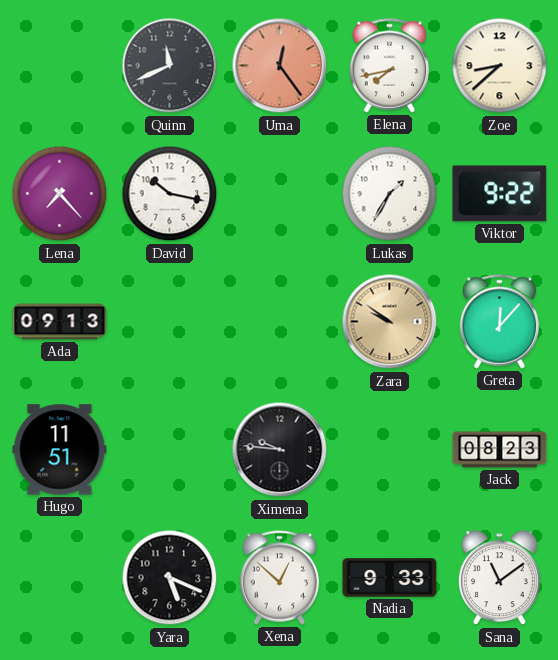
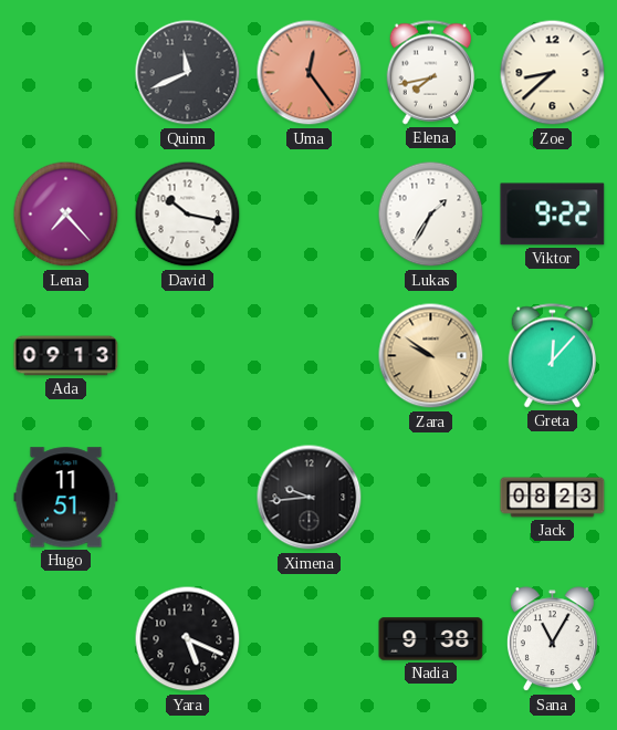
Ximena: 9:46 -> 9:44
Xena: 12:52 -> none
Nadia: 9:33 -> 9:38
Sana: 11:09 -> 11:05
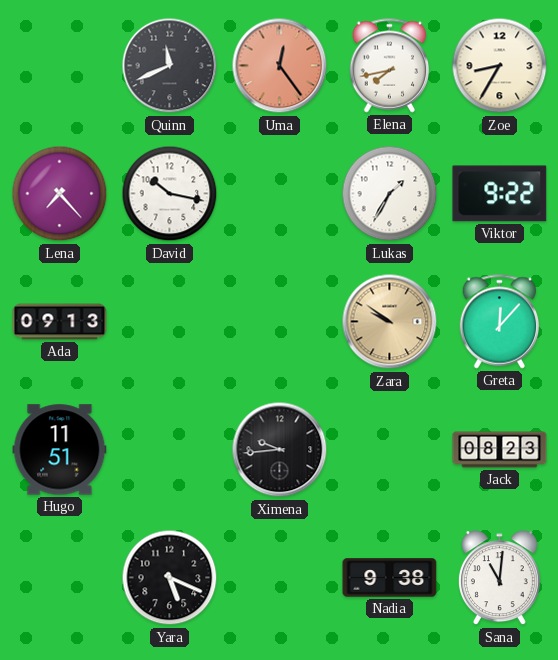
Zoe: 8:38 -> 8:35
Sana: 11:05 -> 11:01
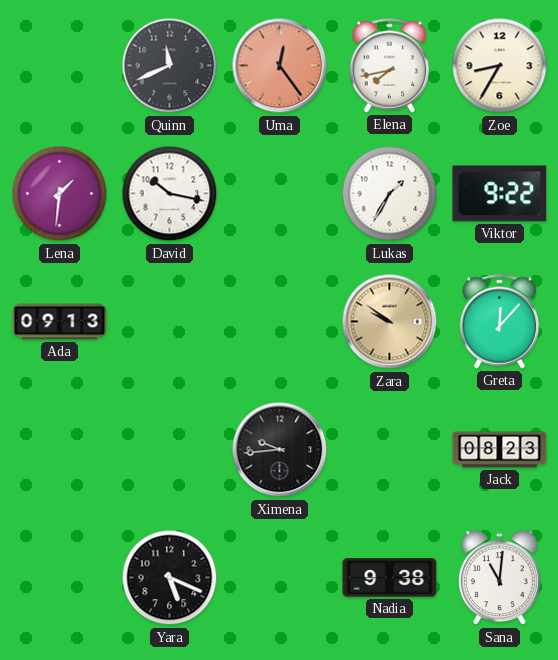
Lena: 7:23 -> 1:31
Hugo: 11:51 -> none
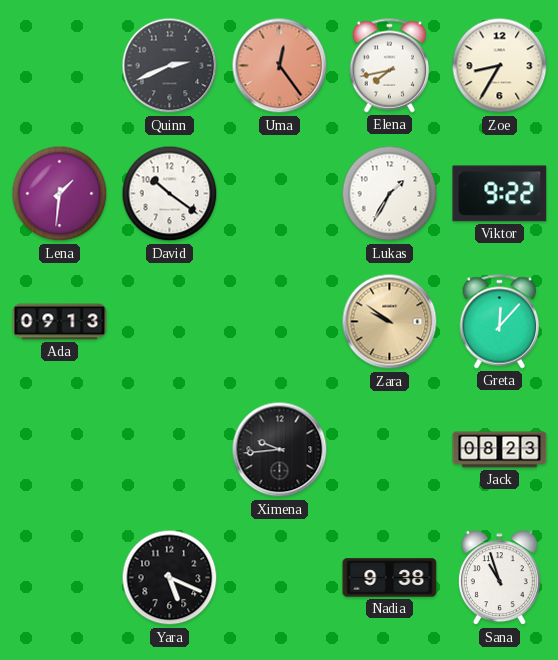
Quinn: 11:41 -> 2:41
David: 10:17 -> 10:21
Sana: 11:01 -> 10:57
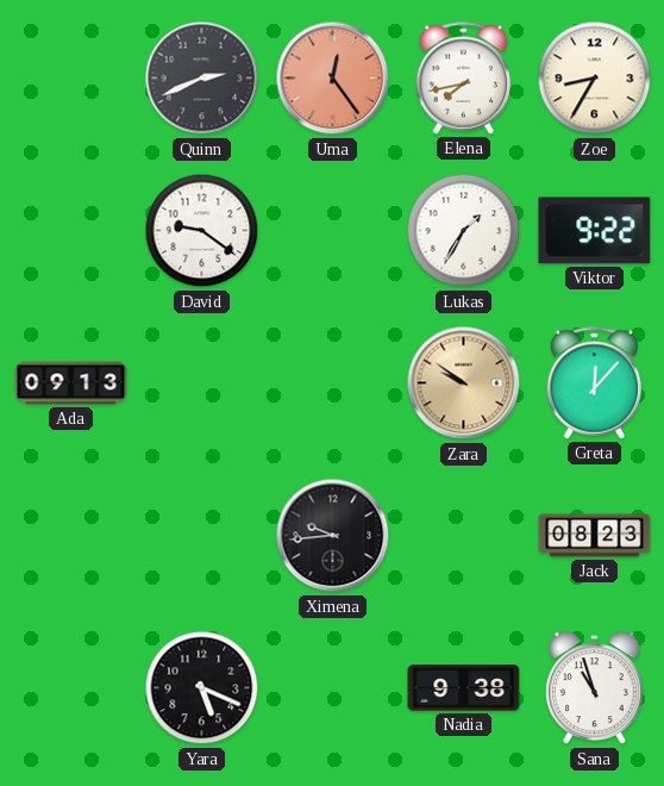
Lena: 1:31 -> none
David: 10:21 -> 9:21
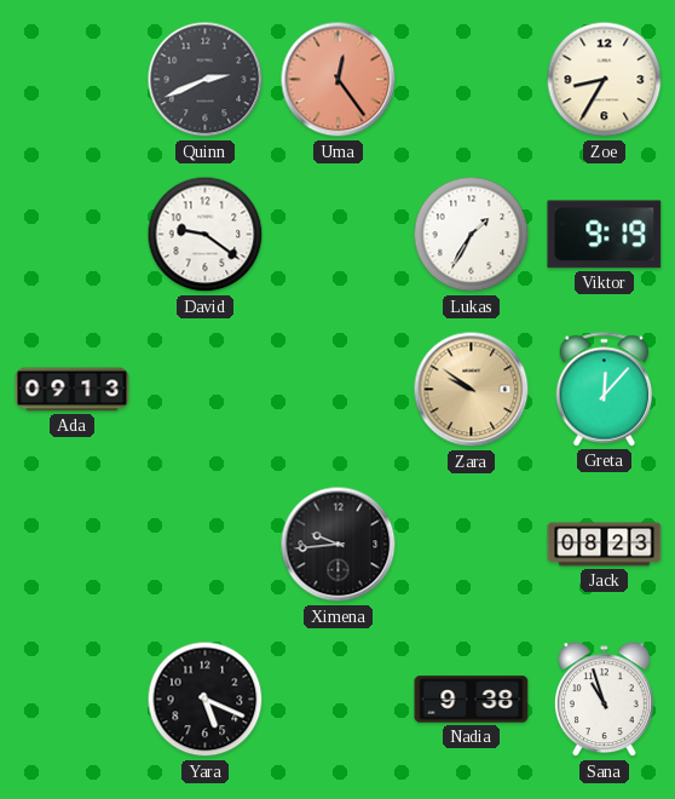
Elena: 7:43 -> none
Viktor: 9:22 -> 9:19
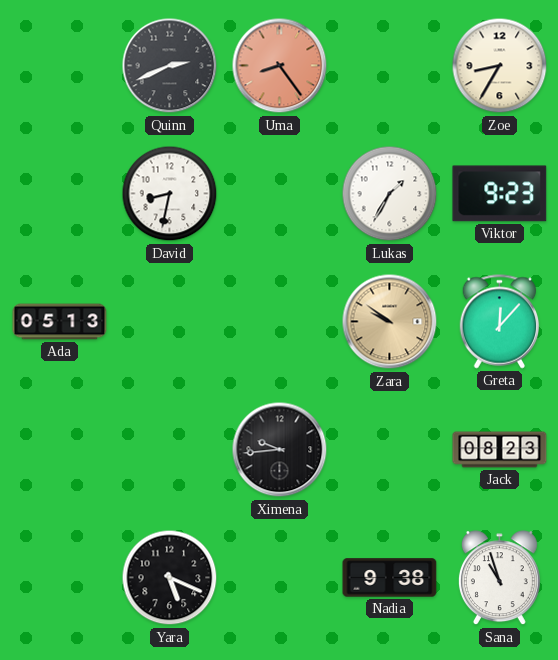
Uma: 12:24 -> 8:24
David: 9:21 -> 8:32
Viktor: 9:19 -> 9:23
Ada: 09:13 -> 05:13
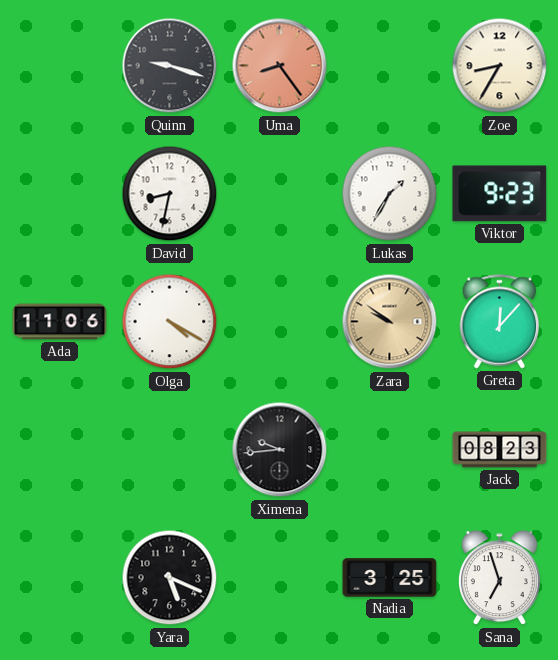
Quinn: 2:41 -> 9:18
Ada: 05:13 -> 11:06
Olga: none -> 4:20
Nadia: 9:38 -> 3:25
Sana: 10:57 -> 6:57
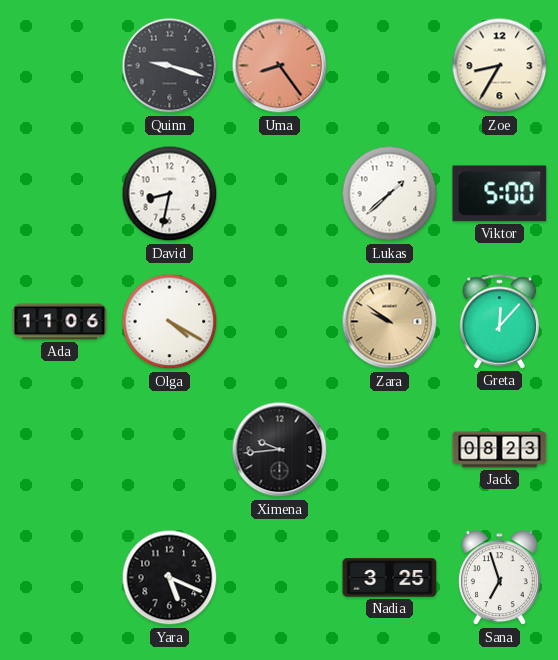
Lukas: 1:35 -> 1:38
Viktor: 9:23 -> 5:00
